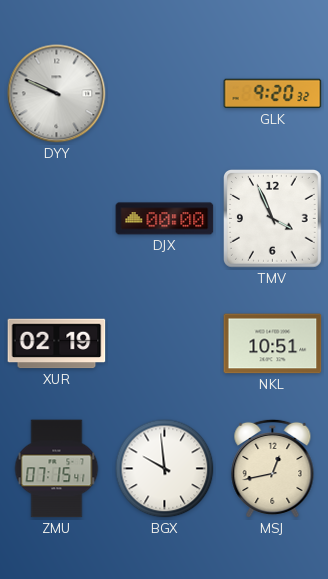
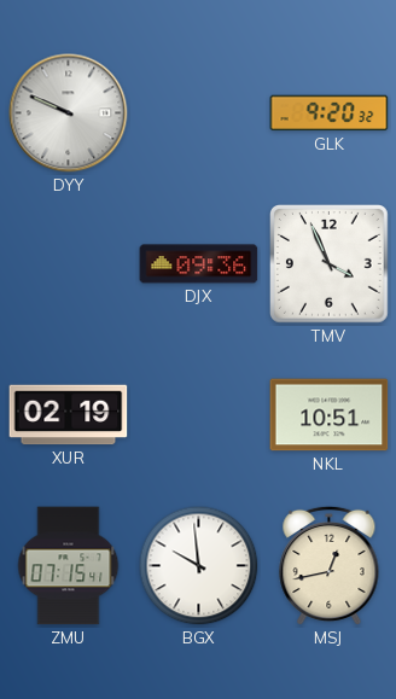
DJX: 00:00 -> 09:36
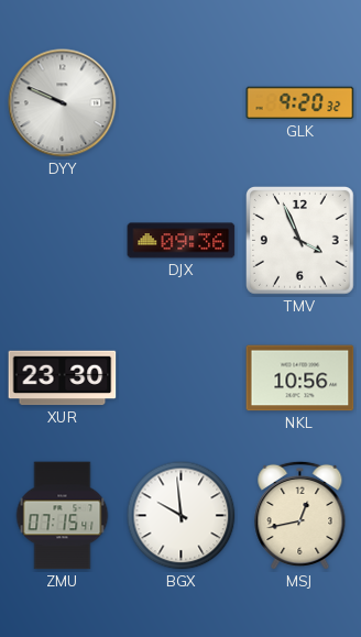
XUR: 02:19 -> 23:30
NKL: 10:51 -> 10:56
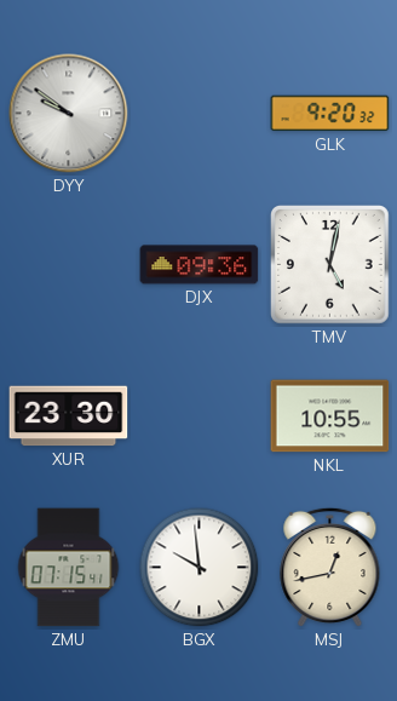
DYY: 9:49 -> 9:51
TMV: 3:56 -> 5:02
NKL: 10:56 -> 10:55
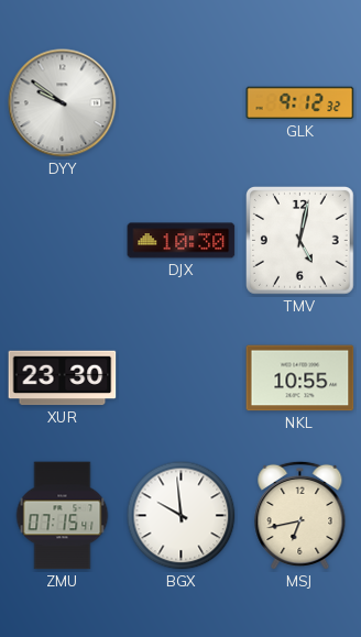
GLK: 9:20 -> 9:12
DJX: 09:36 -> 10:30
MSJ: 12:43 -> 6:43
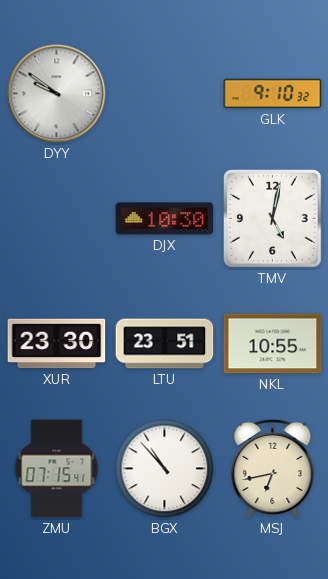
GLK: 9:12 -> 9:10
LTU: none -> 23:51
BGX: 9:59 -> 10:53
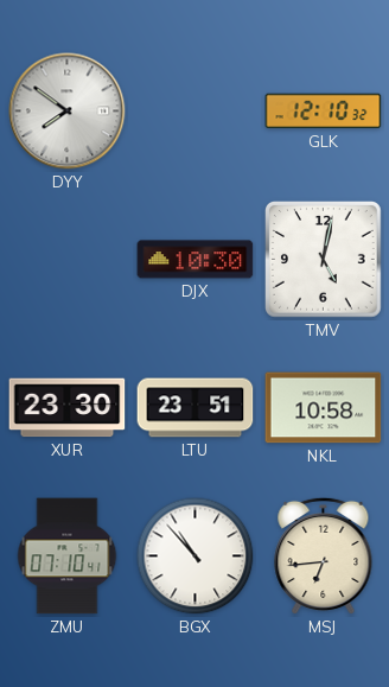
DYY: 9:51 -> 7:51
GLK: 9:10 -> 12:10
NKL: 10:55 -> 10:58
ZMU: 07:15 -> 07:10
MSJ: 6:43 -> 6:44
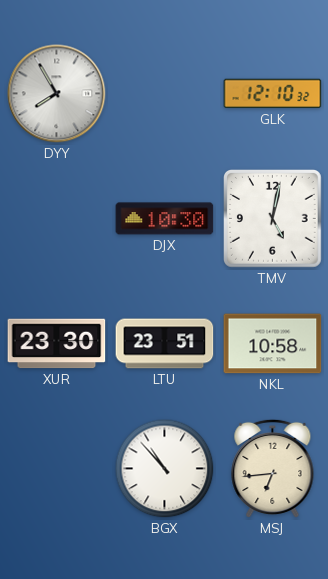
DYY: 7:51 -> 7:55
ZMU: 07:10 -> none
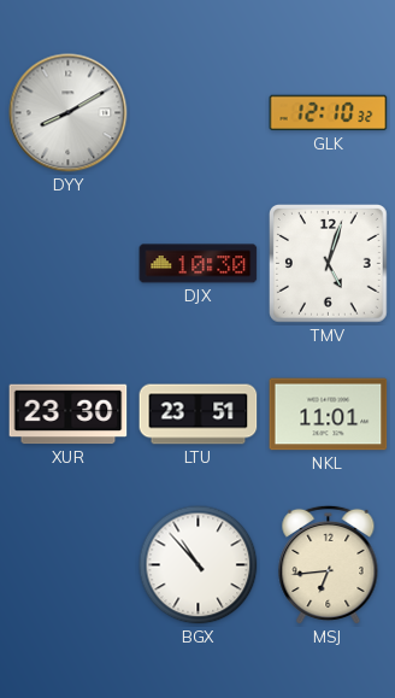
DYY: 7:55 -> 8:10
TMV: 5:02 -> 5:03
NKL: 10:58 -> 11:01
